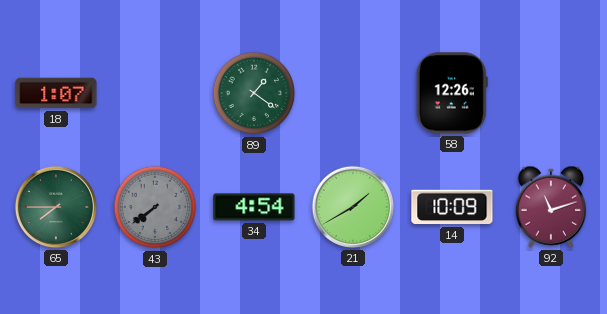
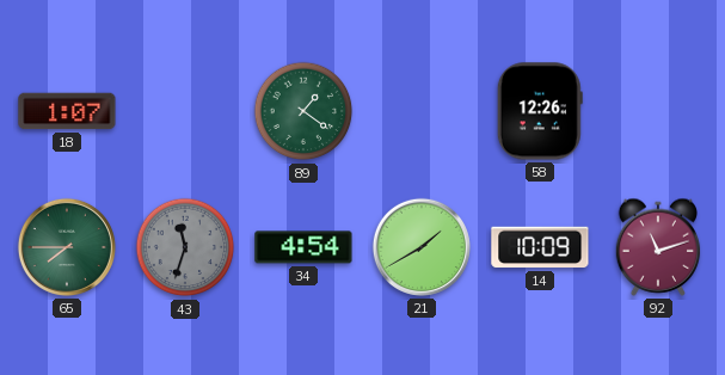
43: 7:39 -> 11:33
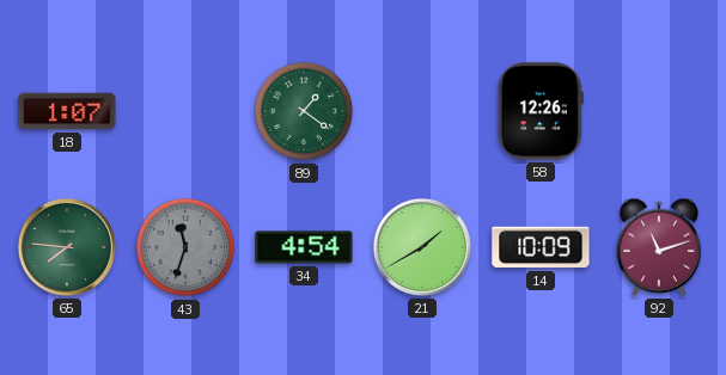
65: 7:45 -> 7:46
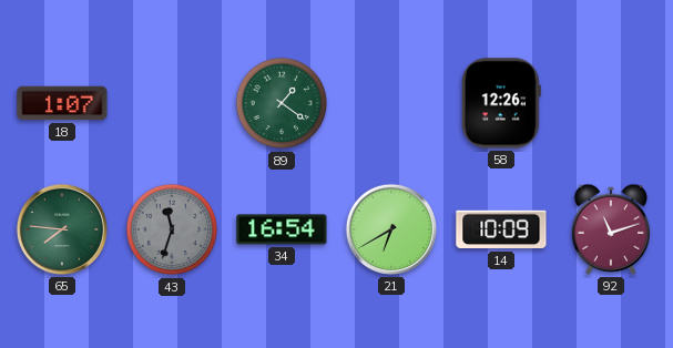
34: 4:54 -> 16:54
21: 1:40 -> 6:40
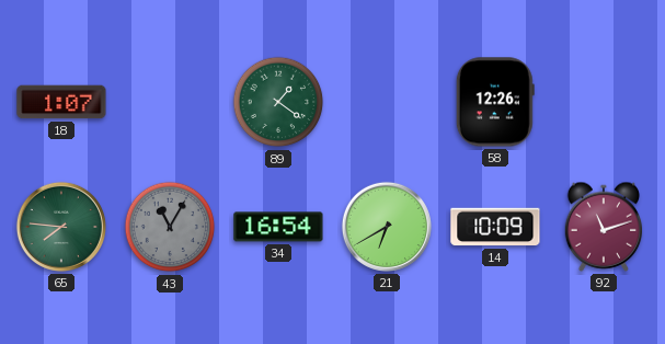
43: 11:33 -> 11:05
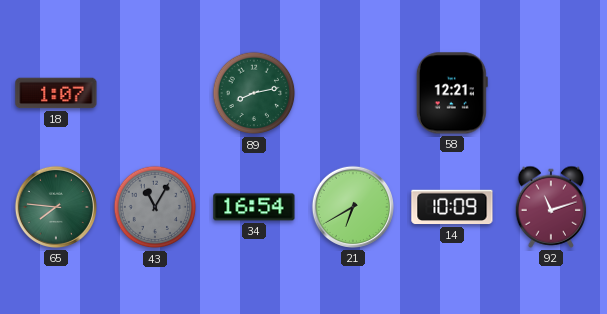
89: 1:21 -> 8:13
58: 12:26 -> 12:21
